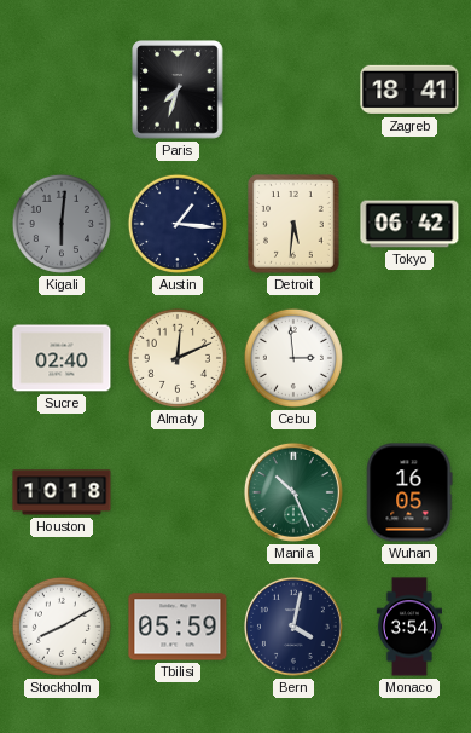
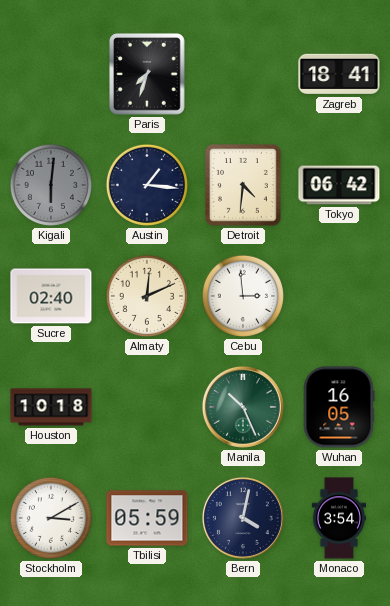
Detroit: 5:31 -> 4:31
Stockholm: 8:10 -> 3:10
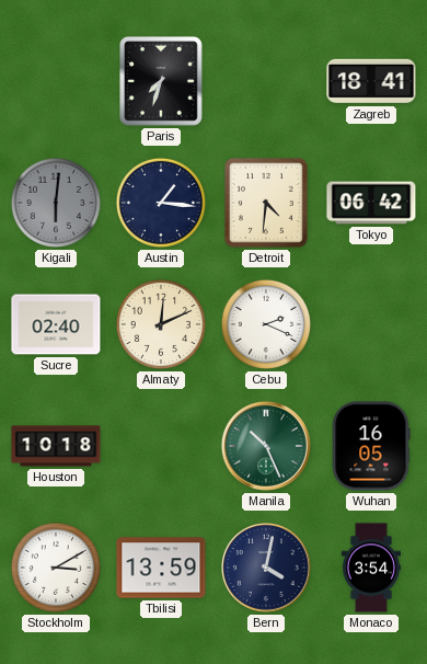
Cebu: 2:59 -> 2:19
Tbilisi: 05:59 -> 13:59
